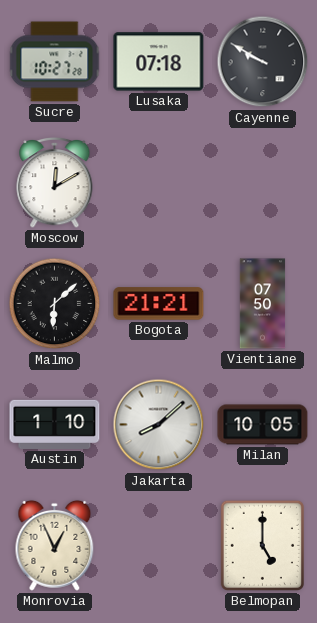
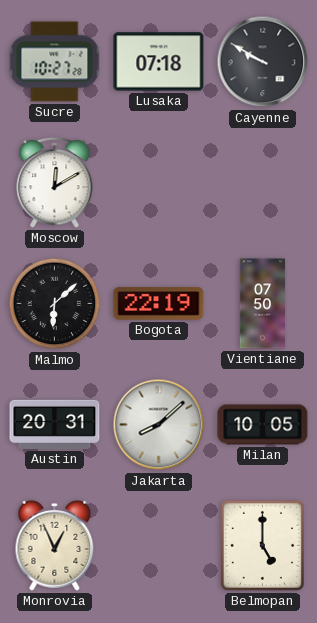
Bogota: 21:21 -> 22:19
Austin: 1:10 -> 20:31
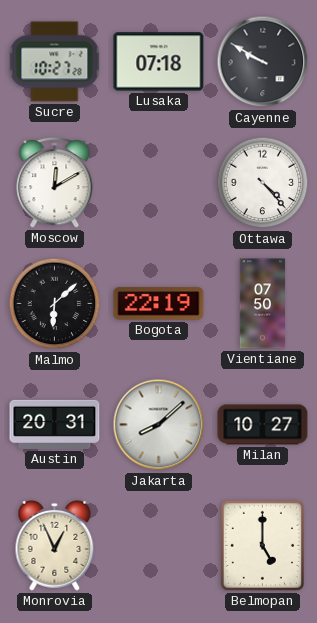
Ottawa: none -> 4:23
Milan: 10:05 -> 10:27
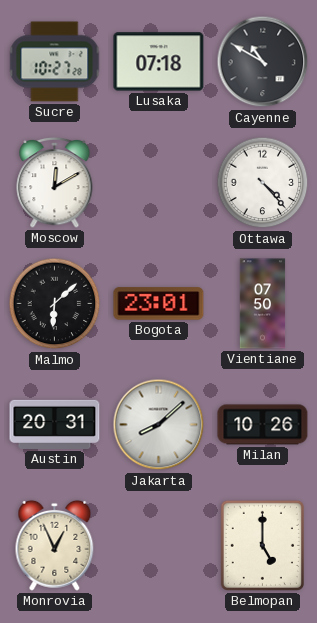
Cayenne: 9:50 -> 10:50
Bogota: 22:19 -> 23:01
Milan: 10:27 -> 10:26
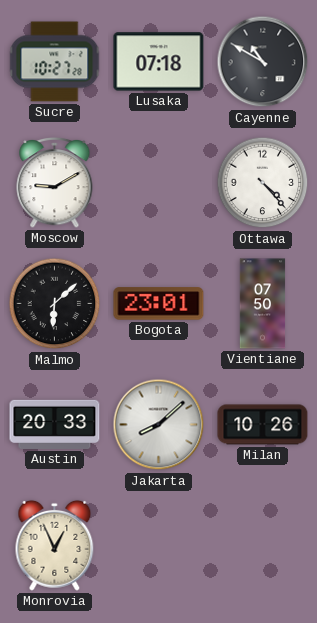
Moscow: 12:10 -> 9:10
Austin: 20:31 -> 20:33
Belmopan: 5:00 -> none
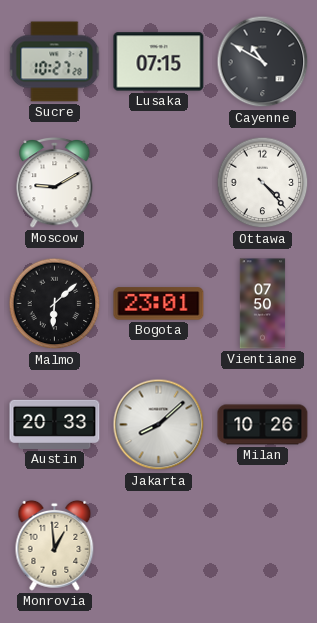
Lusaka: 07:18 -> 07:15
Monrovia: 12:56 -> 12:59
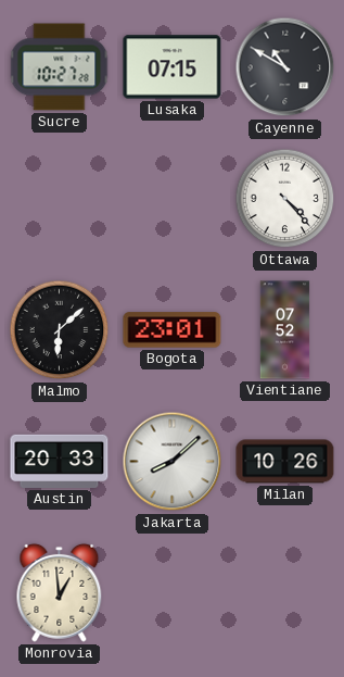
Moscow: 9:10 -> none
Vientiane: 07:50 -> 07:52
